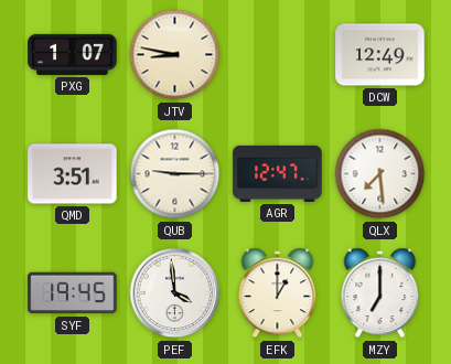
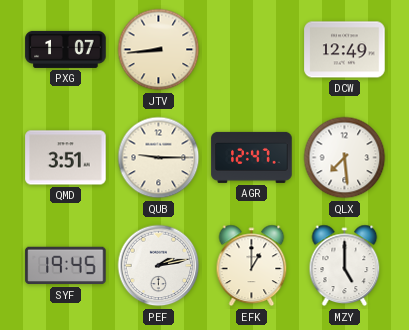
JTV: 8:47 -> 8:44
PEF: 3:59 -> 2:13
MZY: 7:00 -> 5:00
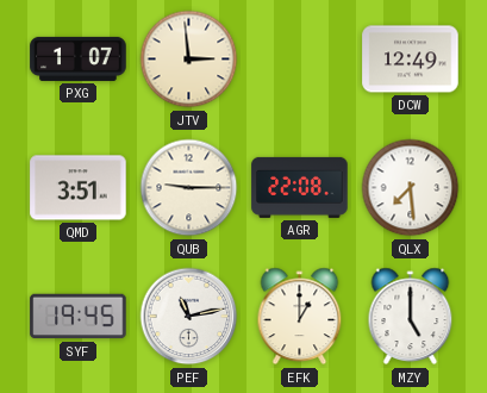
JTV: 8:44 -> 2:59
AGR: 12:47 -> 22:08
PEF: 2:13 -> 11:13
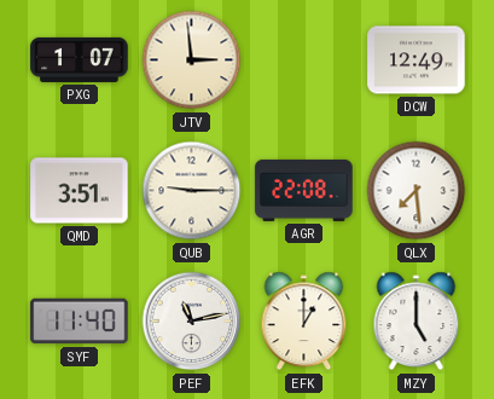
SYF: 19:45 -> 11:40
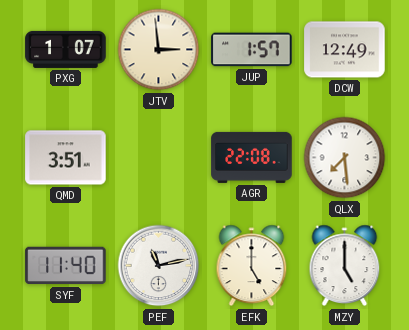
JUP: none -> 1:57
QUB: 9:15 -> none
EFK: 1:00 -> 5:00
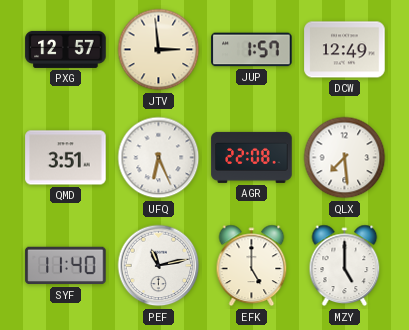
PXG: 1:07 -> 12:57
UFQ: none -> 6:26
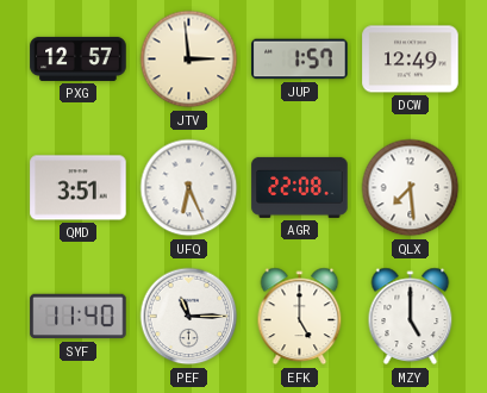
PEF: 11:13 -> 11:15
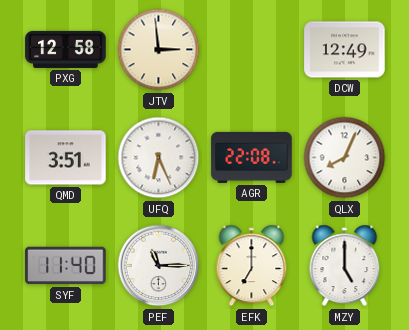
PXG: 12:57 -> 12:58
JUP: 1:57 -> none
QLX: 7:29 -> 8:04
EFK: 5:00 -> 7:00
